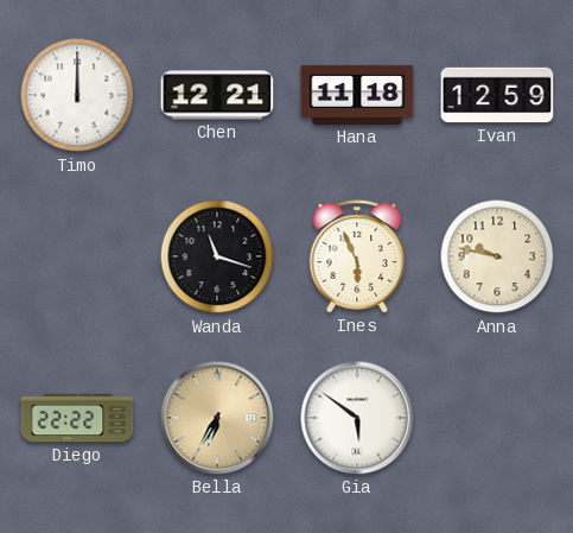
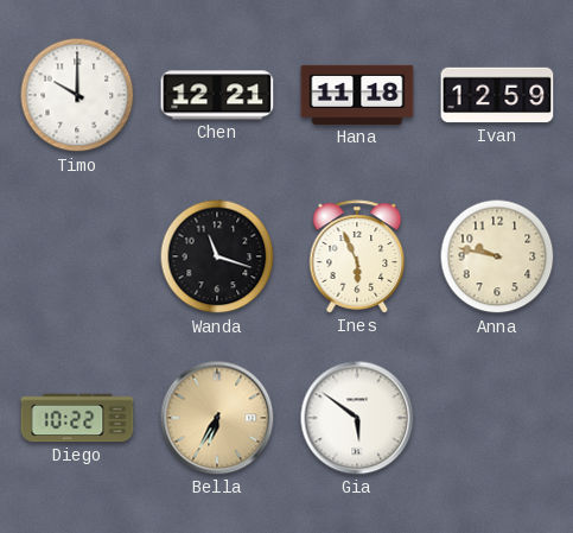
Timo: 12:00 -> 10:00
Diego: 22:22 -> 10:22
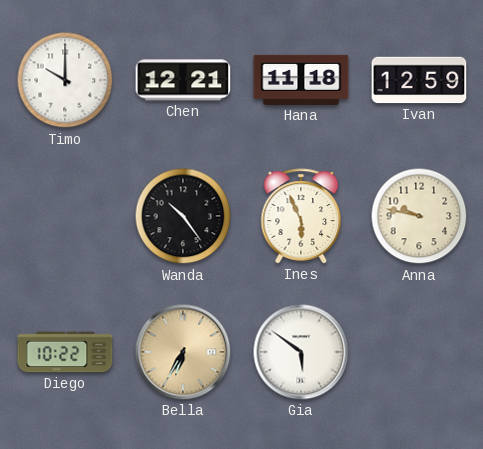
Wanda: 11:18 -> 10:24
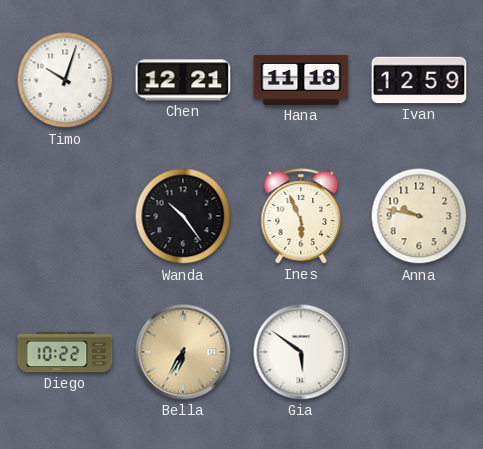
Timo: 10:00 -> 10:03
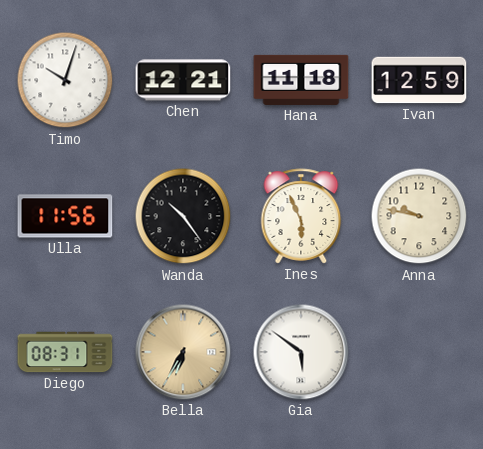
Ulla: none -> 11:56
Diego: 10:22 -> 08:31
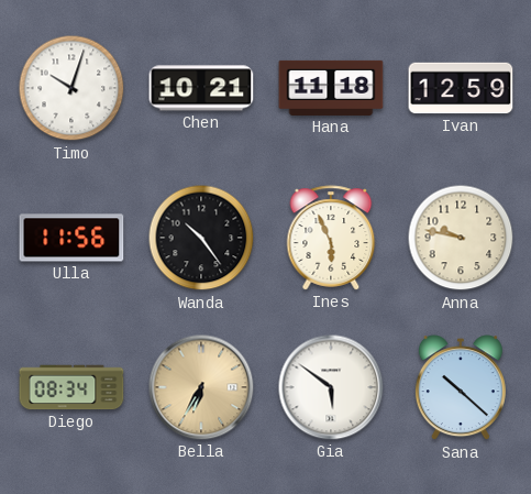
Chen: 12:21 -> 10:21
Diego: 08:31 -> 08:34
Sana: none -> 10:22
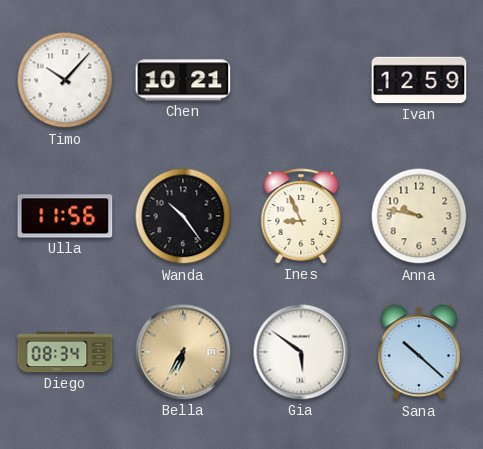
Timo: 10:03 -> 10:07
Hana: 11:18 -> none
Ines: 5:56 -> 8:56
